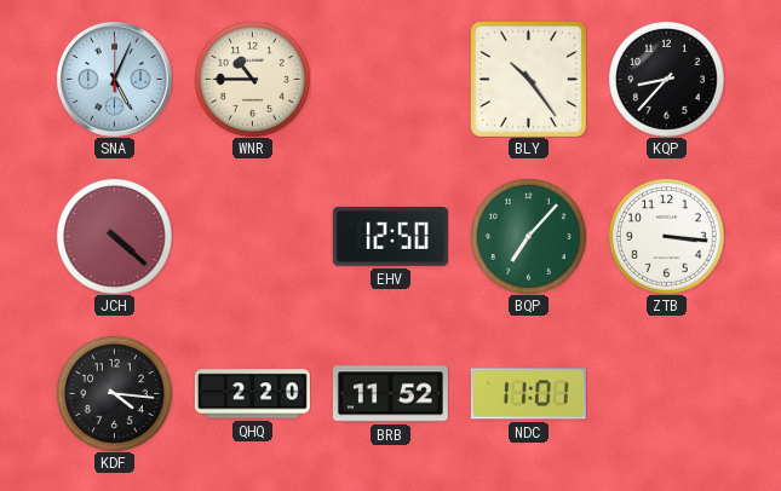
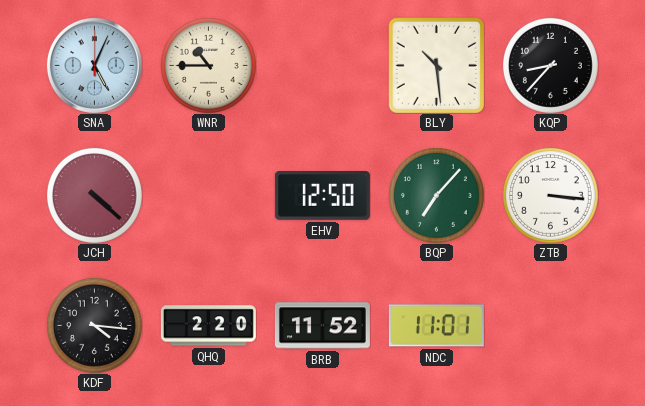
BLY: 10:24 -> 10:29
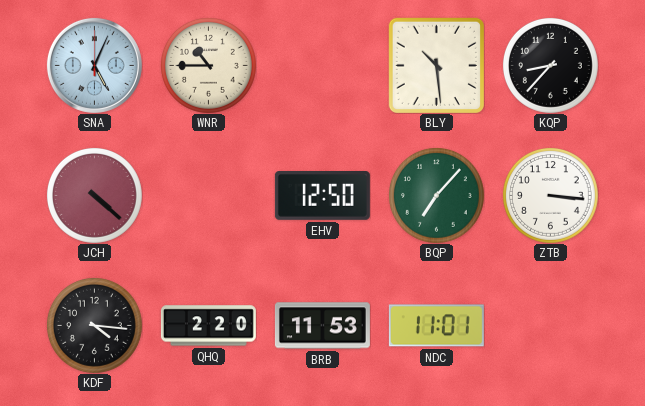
BRB: 11:52 -> 11:53
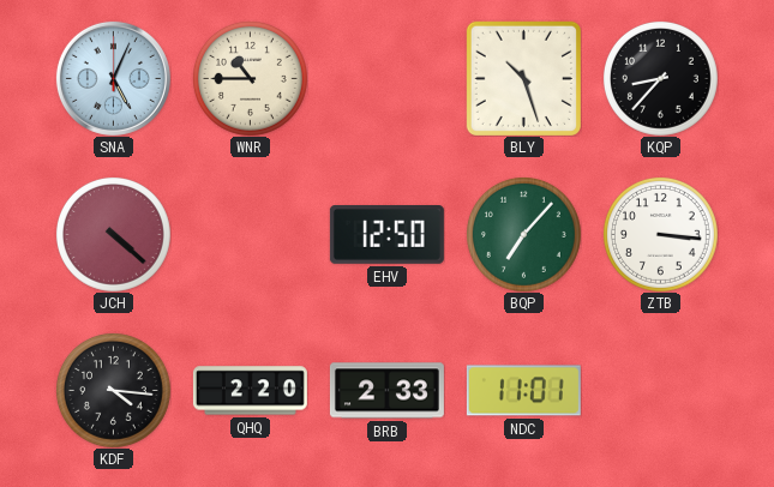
BLY: 10:29 -> 10:27
BRB: 11:53 -> 2:33
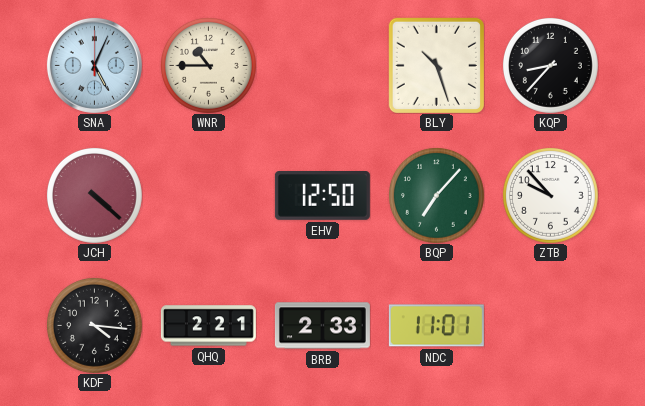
ZTB: 3:16 -> 9:53
QHQ: 2:20 -> 2:21
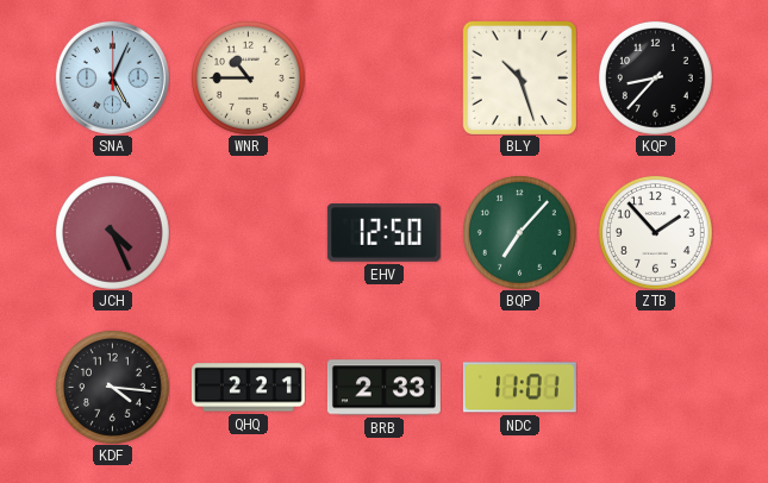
JCH: 4:22 -> 4:26
ZTB: 9:53 -> 1:53
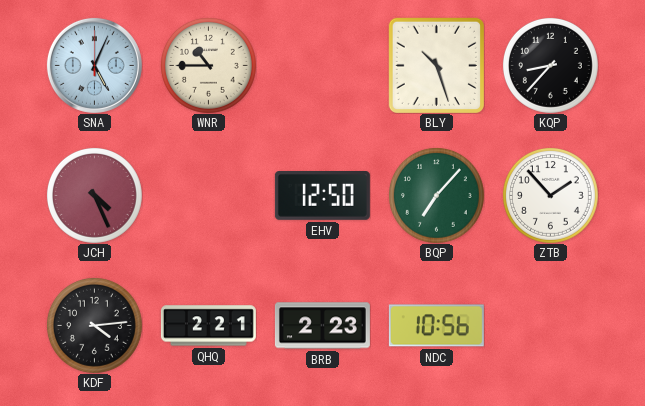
KDF: 4:16 -> 4:14
BRB: 2:33 -> 2:23
NDC: 11:01 -> 10:56
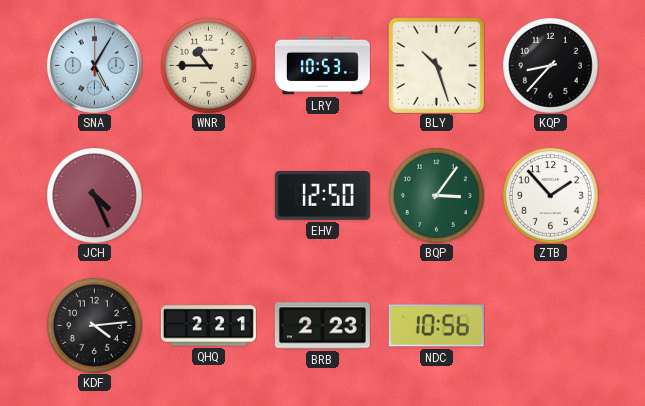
SNA: 5:04 -> 5:05
LRY: none -> 10:53
BQP: 7:07 -> 3:06
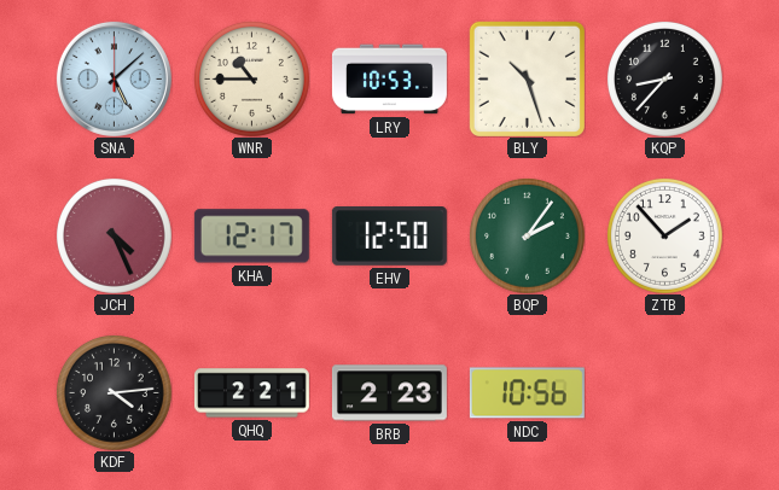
SNA: 5:05 -> 5:08
KHA: none -> 12:17
BQP: 3:06 -> 2:06
